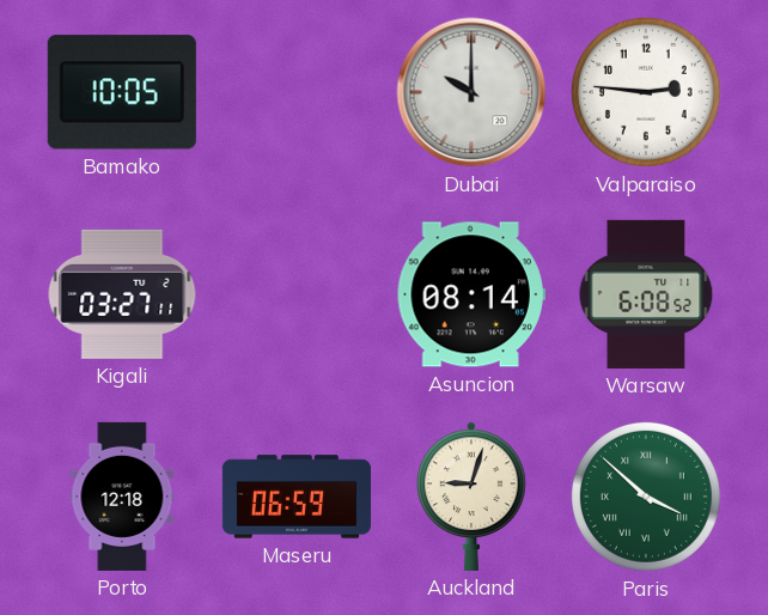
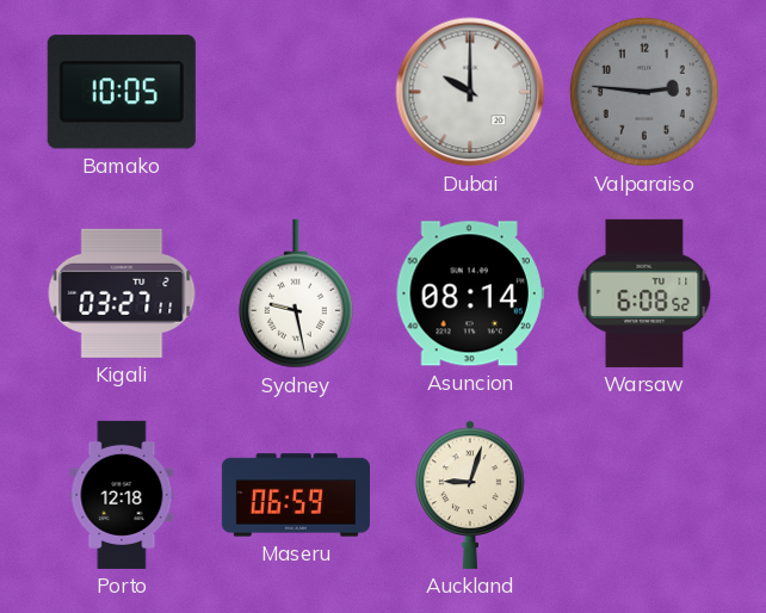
Valparaiso dial: white -> grey
Sydney: none -> 9:28
Paris: 3:52 -> none
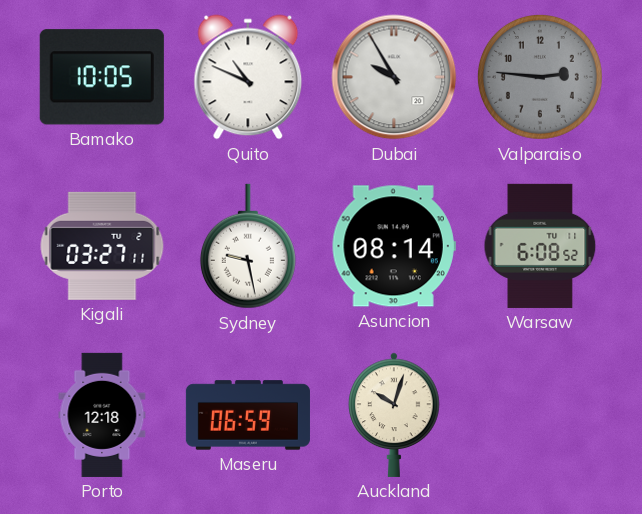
Quito: none -> 10:49
Dubai: 10:00 -> 9:55
Auckland: 9:03 -> 10:03
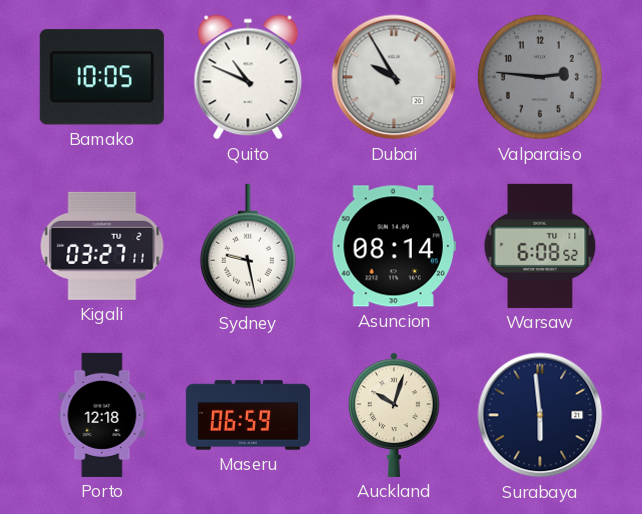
Surabaya: none -> 5:59
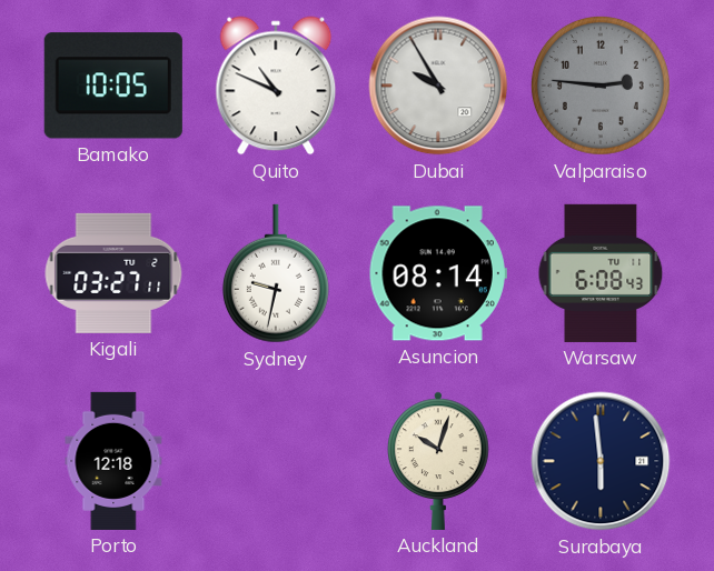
Sydney: 9:28 -> 9:32
Warsaw: 6:08:52 -> 6:08:43
Maseru: 06:59 -> none
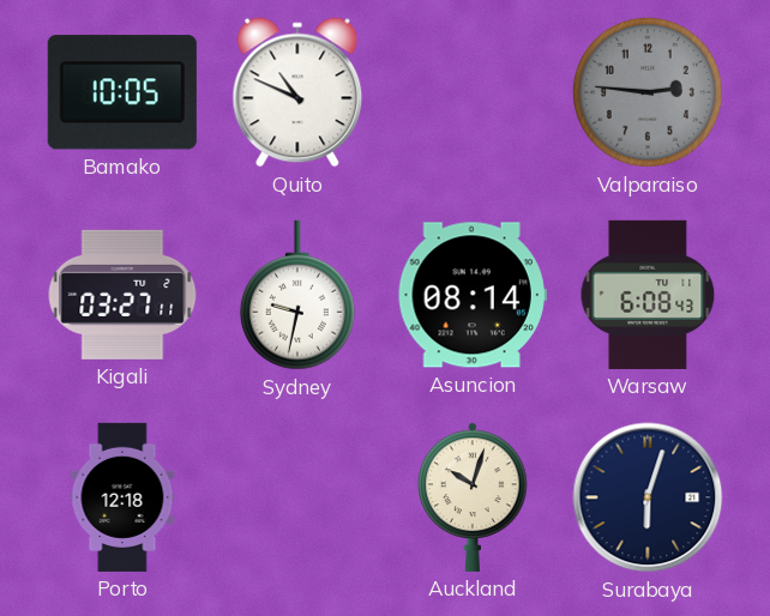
Dubai: 9:55 -> none
Surabaya: 5:59 -> 6:03
